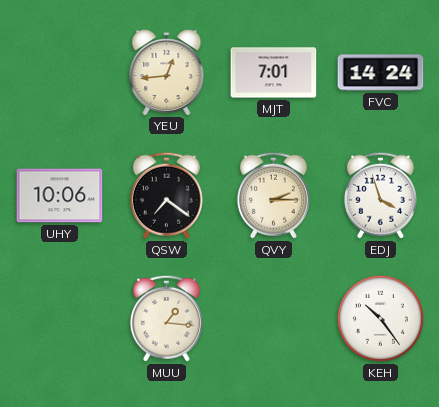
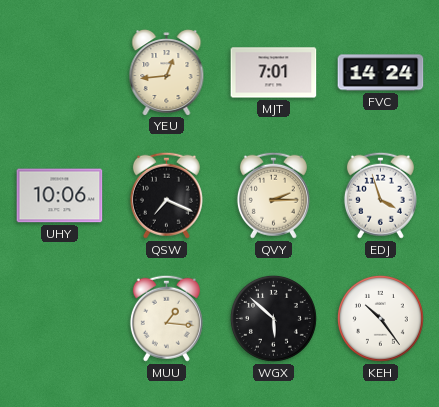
QSW: 7:21 -> 7:19
WGX: none -> 5:52
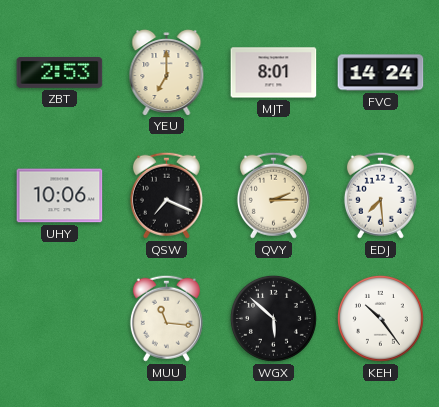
ZBT: none -> 2:53
YEU: 12:44 -> 7:00
MJT: 7:01 -> 8:01
EDJ: 3:57 -> 7:29
MUU: 1:16 -> 11:16
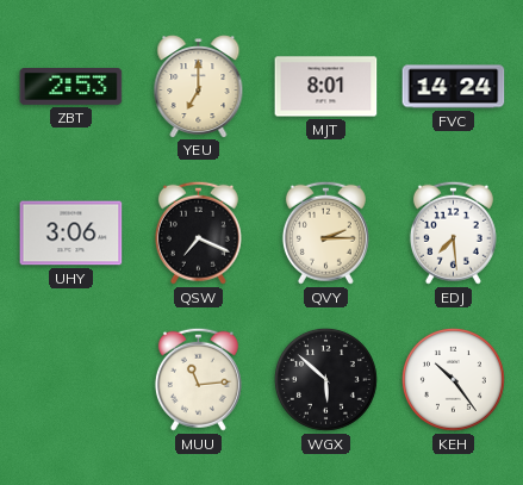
UHY: 10:06 -> 3:06
MUU: 11:16 -> 11:14
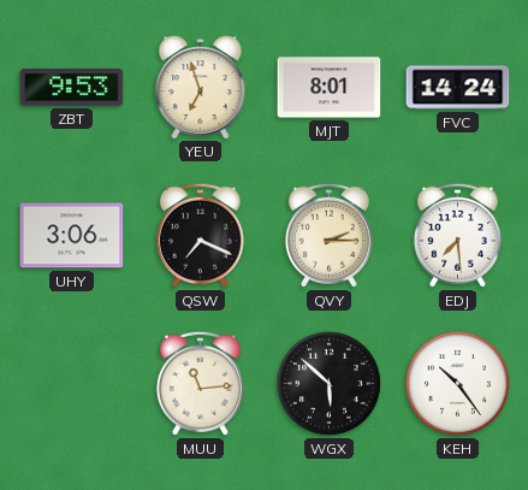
ZBT: 2:53 -> 9:53
YEU: 7:00 -> 6:57
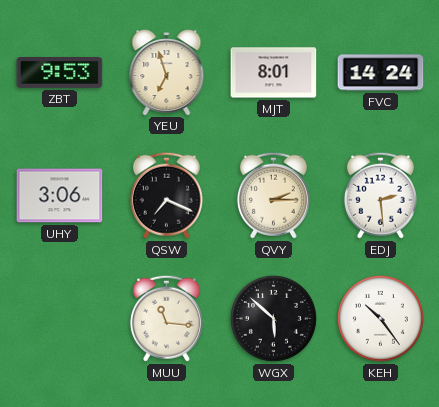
EDJ: 7:29 -> 2:29
MUU: 11:14 -> 11:16
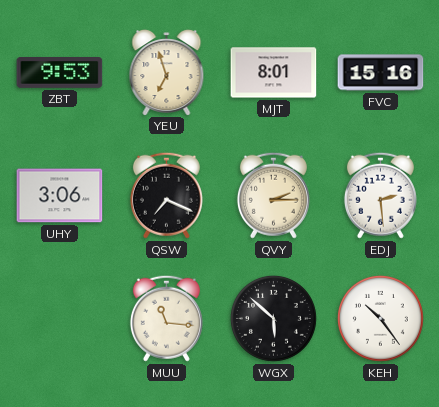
FVC: 14:24 -> 15:16
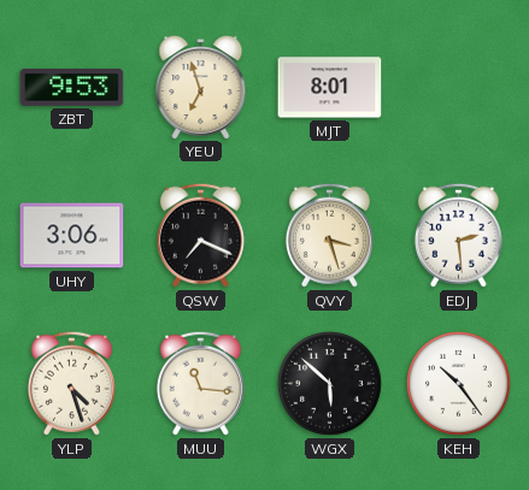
FVC: 15:16 -> none
QVY: 2:15 -> 3:27
YLP: none -> 4:27
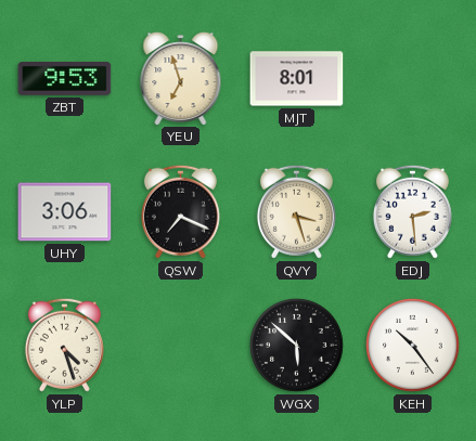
MUU: 11:16 -> none
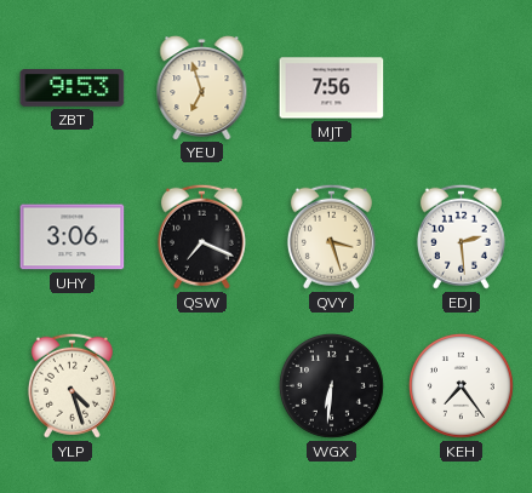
MJT: 8:01 -> 7:56
WGX: 5:52 -> 6:31
KEH: 10:24 -> 7:24
